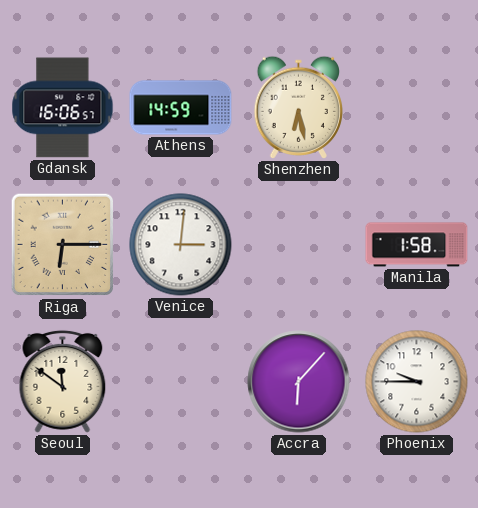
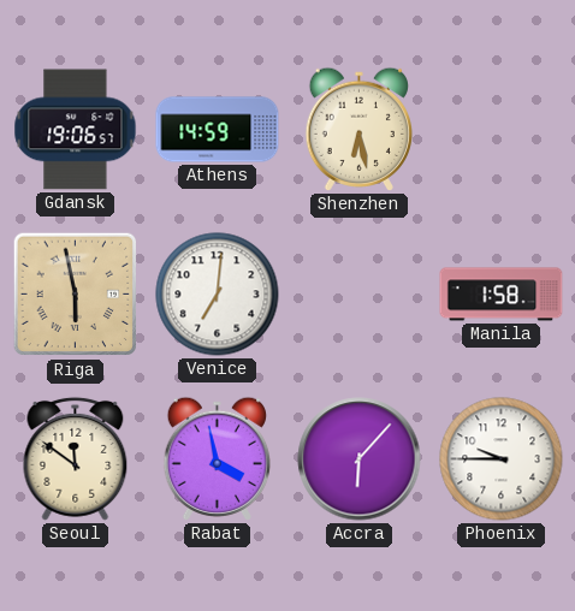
Gdansk: 16:06 -> 19:06
Riga: 6:15 -> 5:58
Venice: 3:01 -> 7:01
Rabat: none -> 3:58
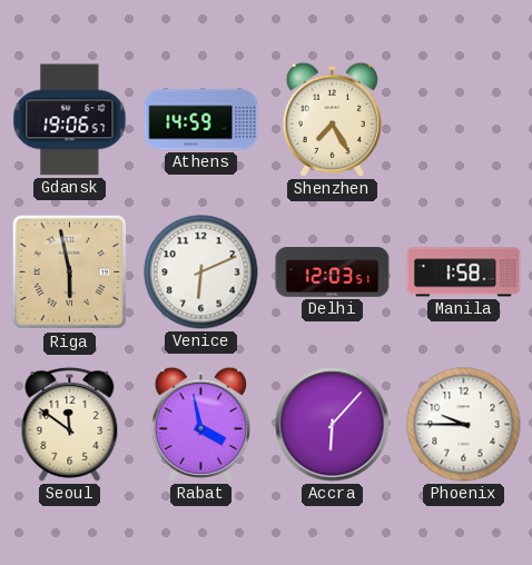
Shenzhen: 6:28 -> 7:25
Venice: 7:01 -> 6:11
Delhi: none -> 12:03
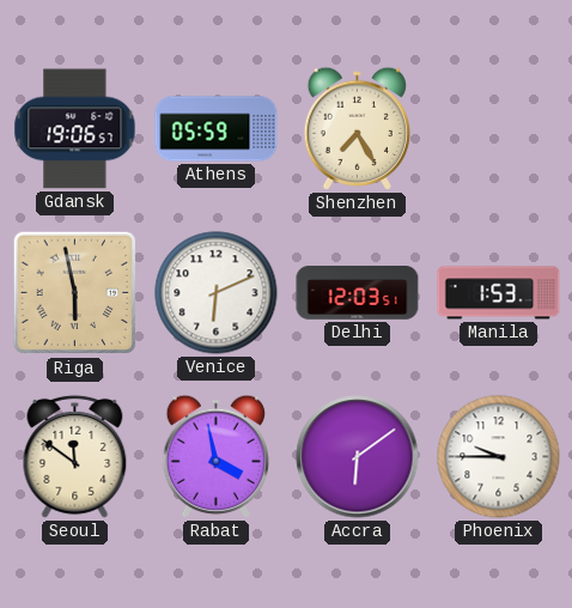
Athens: 14:59 -> 05:59
Manila: 1:58 -> 1:53
Accra: 6:07 -> 6:09
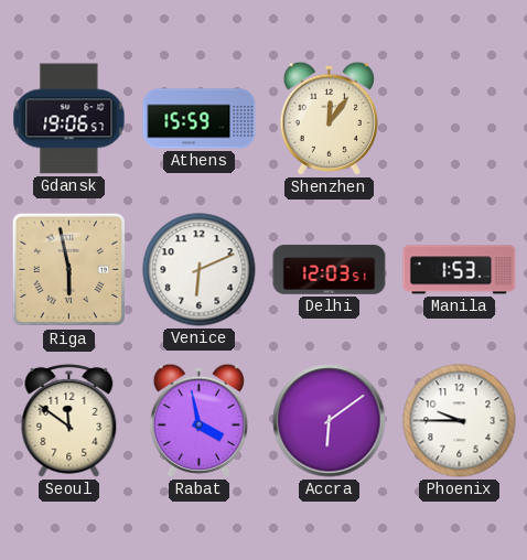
Athens: 05:59 -> 15:59
Shenzhen: 7:25 -> 12:06
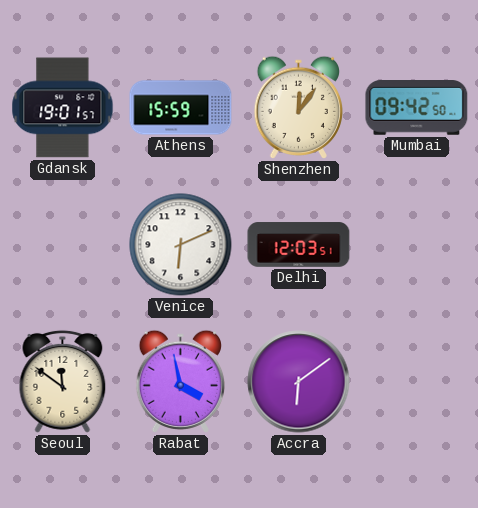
Gdansk: 19:06 -> 19:01
Mumbai: none -> 09:42
Riga: 5:58 -> none
Manila: 1:53 -> none
Phoenix: 9:45 -> none
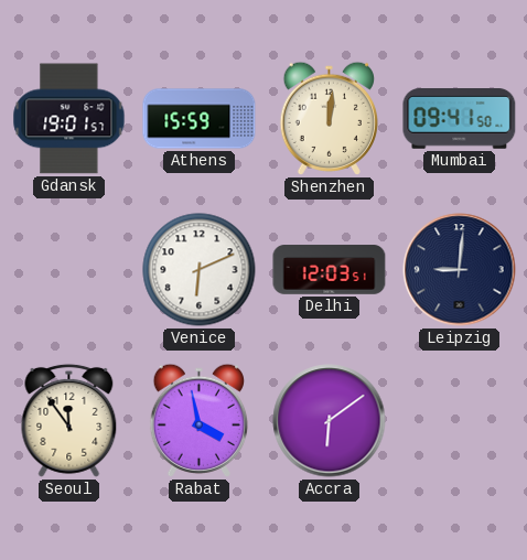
Shenzhen: 12:06 -> 12:01
Mumbai: 09:42 -> 09:41
Leipzig: none -> 9:01
Seoul: 11:51 -> 11:54
